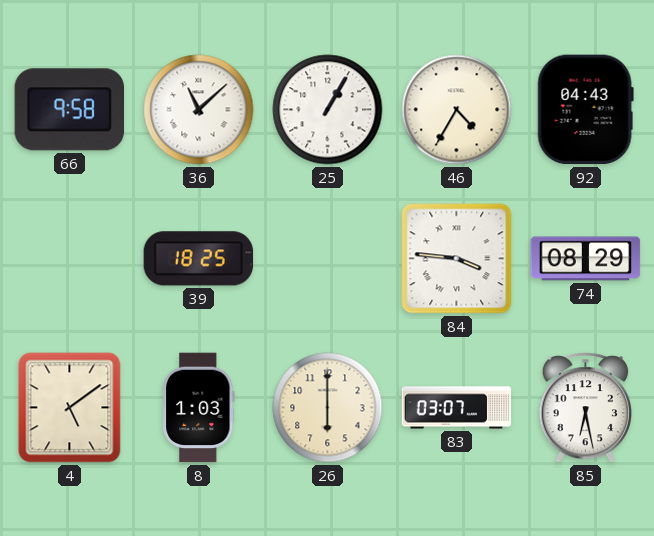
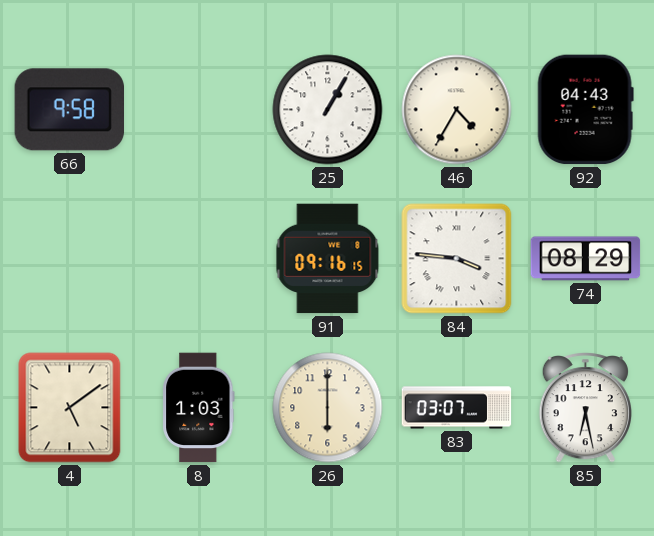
36: 11:08 -> none
39: 18:25 -> none
91: none -> 09:16
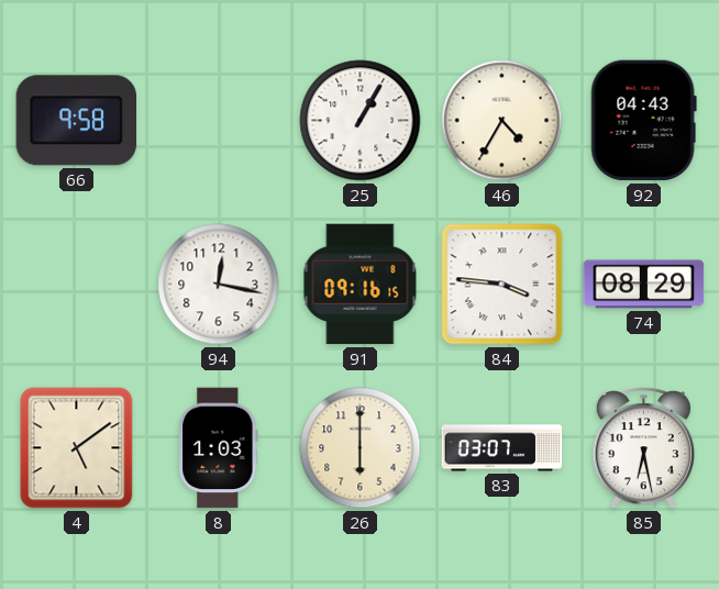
94: none -> 12:17
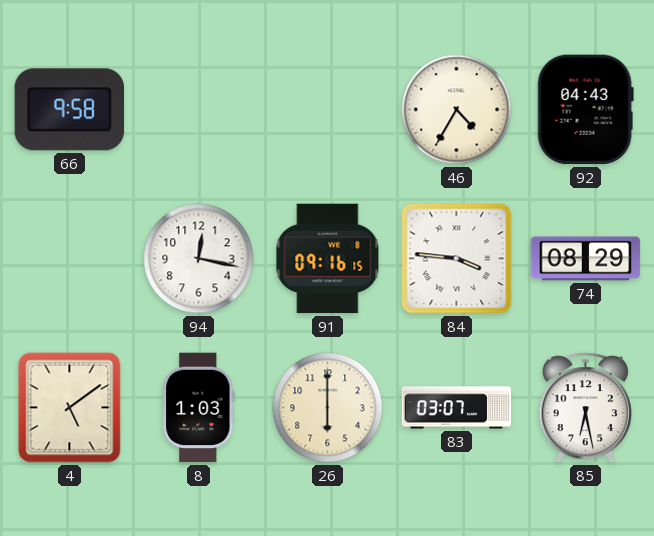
25: 1:05 -> none
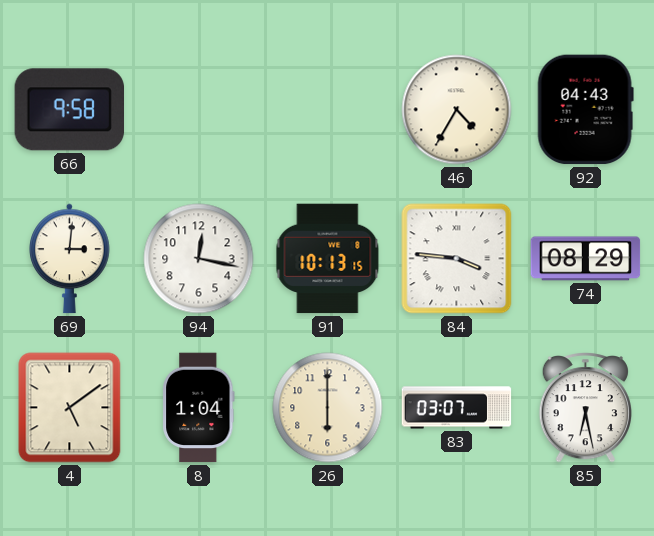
69: none -> 3:01
91: 09:16 -> 10:13
8: 1:03 -> 1:04
